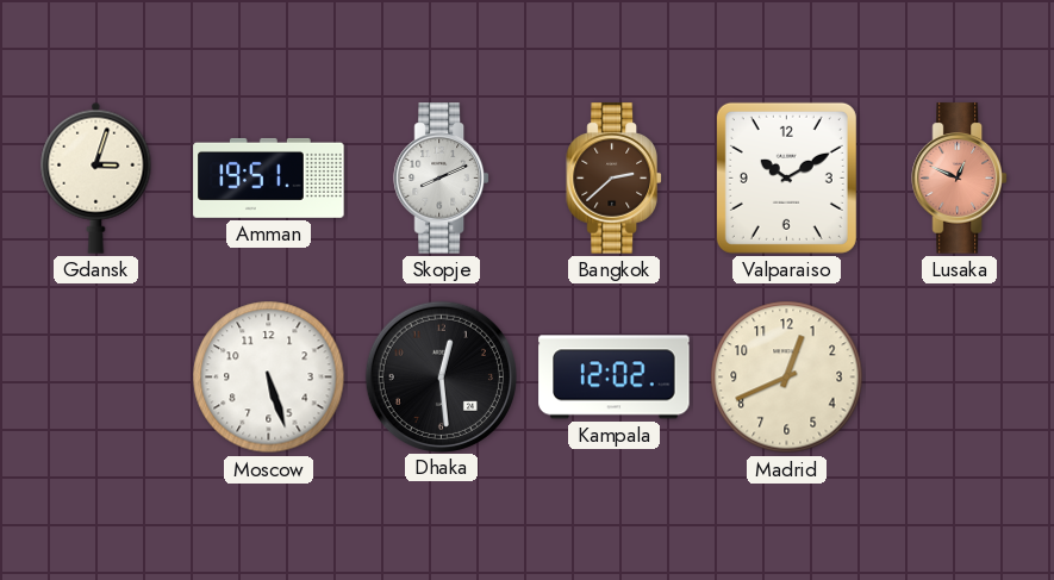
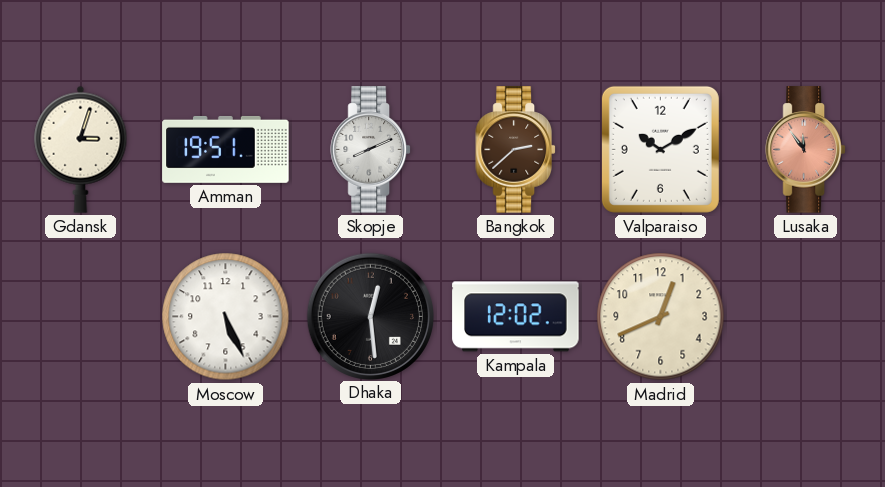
Lusaka: 12:49 -> 11:54
Moscow: 5:27 -> 5:26
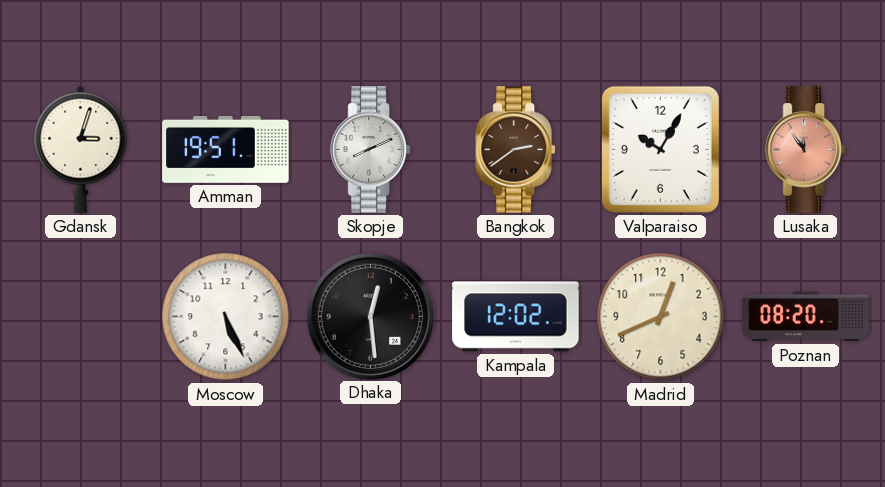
Bangkok: 2:38 -> 2:39
Valparaiso: 10:10 -> 10:05
Poznan: none -> 08:20
